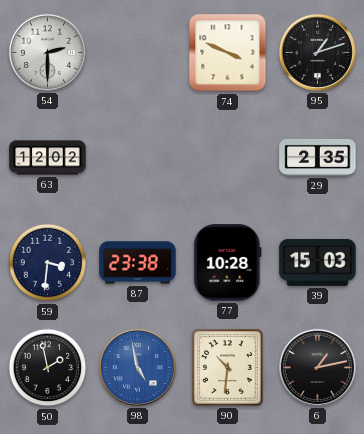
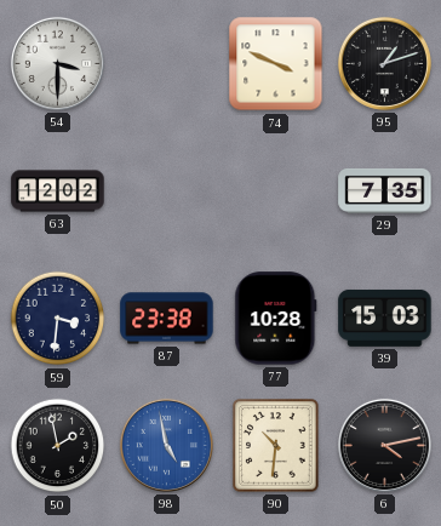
54: 2:30 -> 3:30
29: 2:35 -> 7:35
6: 1:13 -> 4:13
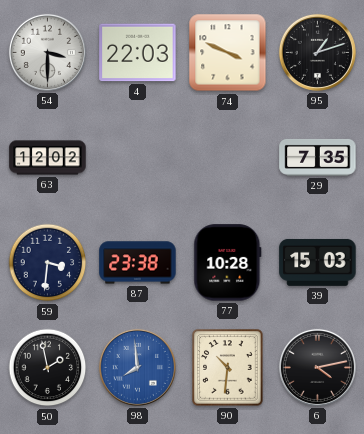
4: none -> 22:03
98: 4:58 -> 7:59
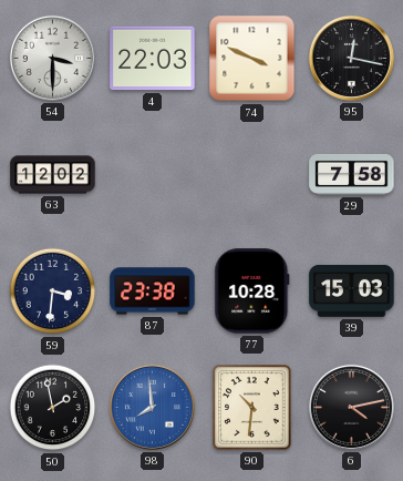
95: 1:12 -> 12:17
29: 7:35 -> 7:58
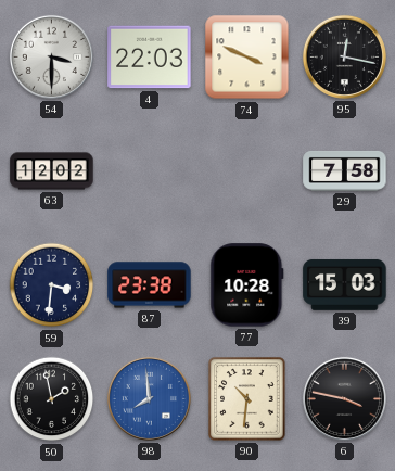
6: 4:13 -> 3:47
